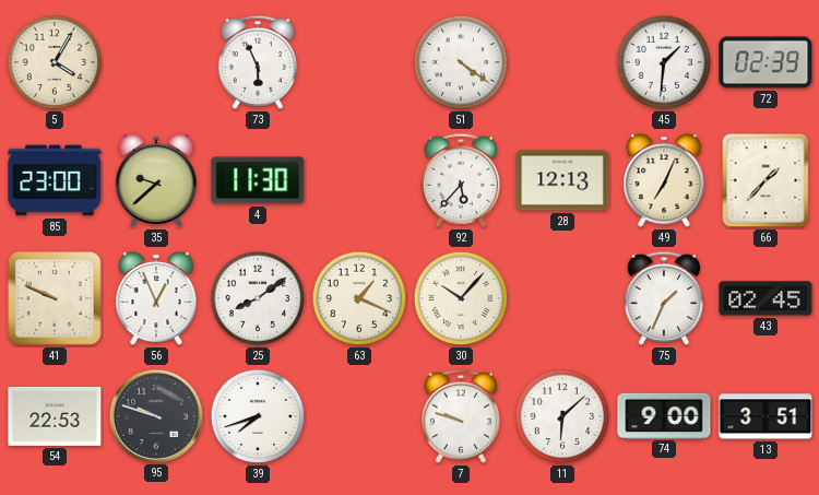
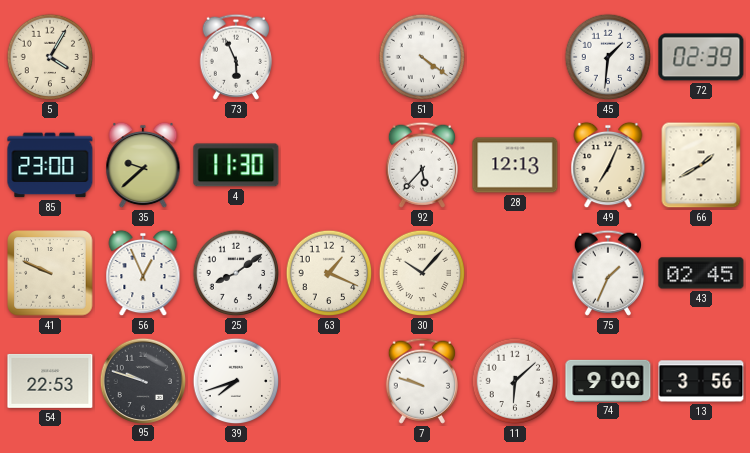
66: 1:37 -> 1:40
13: 3:51 -> 3:56
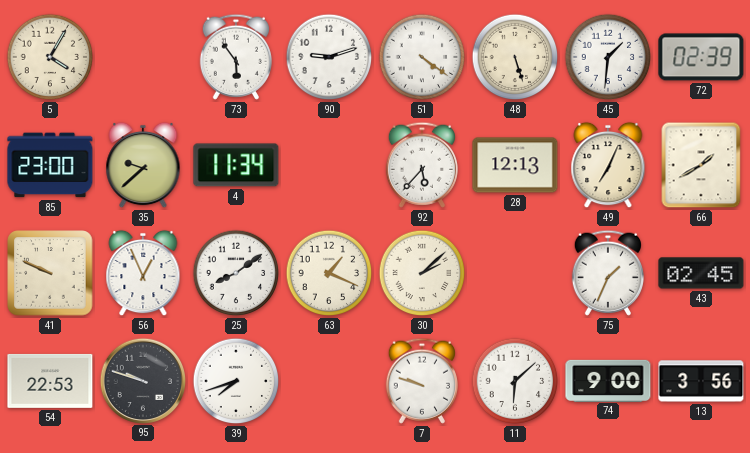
73: 5:56 -> 5:54
90: none -> 9:12
48: none -> 5:27
4: 11:30 -> 11:34
30: 10:07 -> 2:08
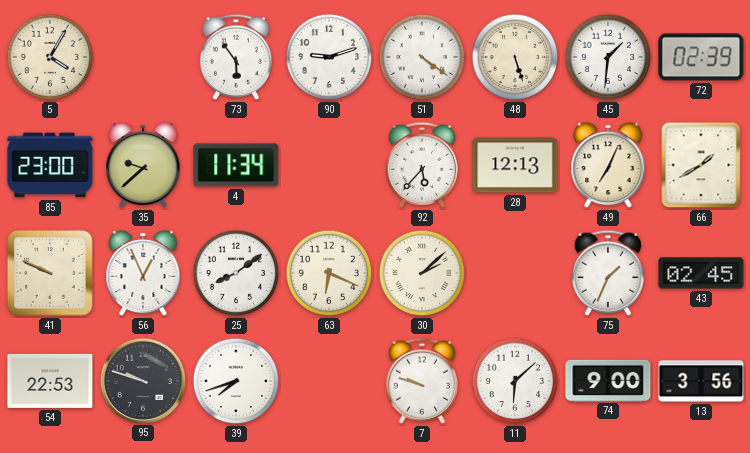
63: 1:19 -> 6:19
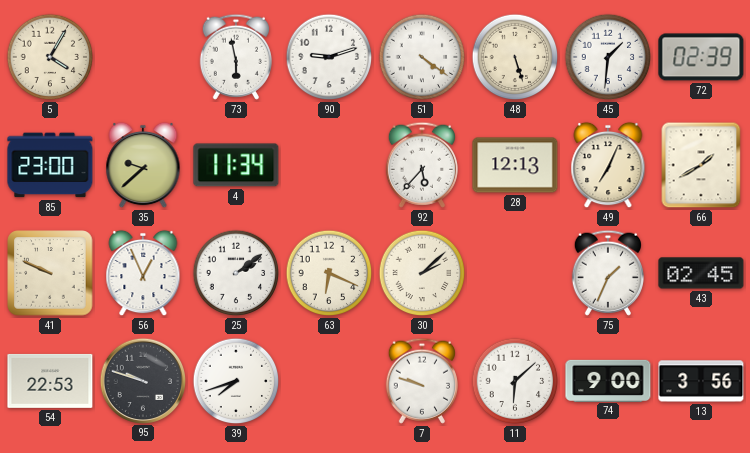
73: 5:54 -> 5:58
25: 8:09 -> 2:09
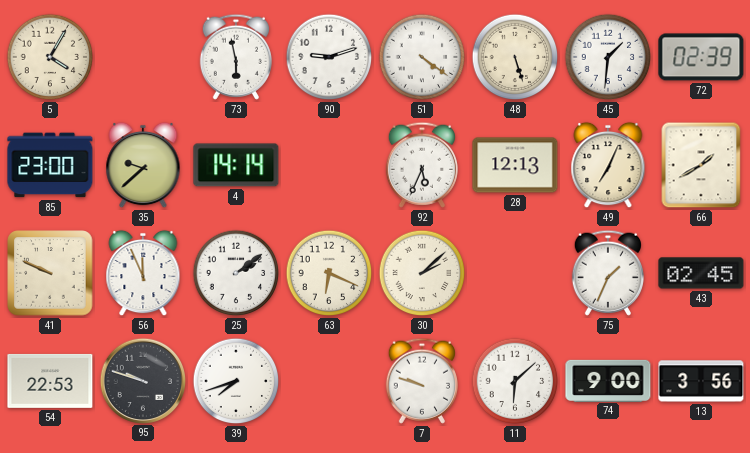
4: 11:34 -> 14:14
92: 5:37 -> 5:34
56: 12:56 -> 11:56
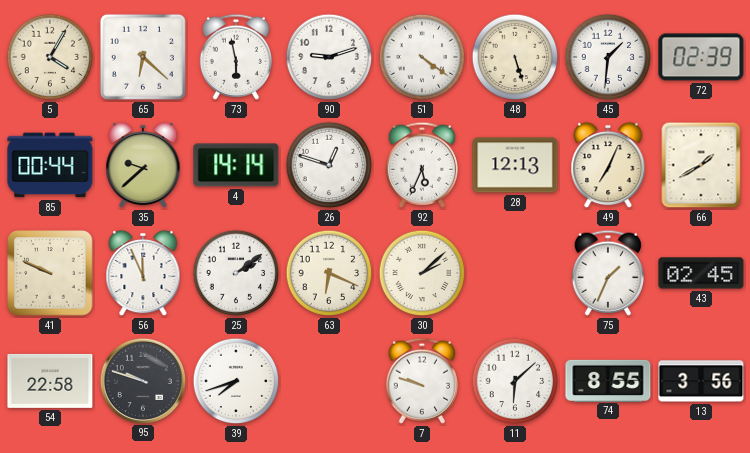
65: none -> 6:22
85: 23:00 -> 00:44
26: none -> 12:48
54: 22:53 -> 22:58
74: 9:00 -> 8:55
